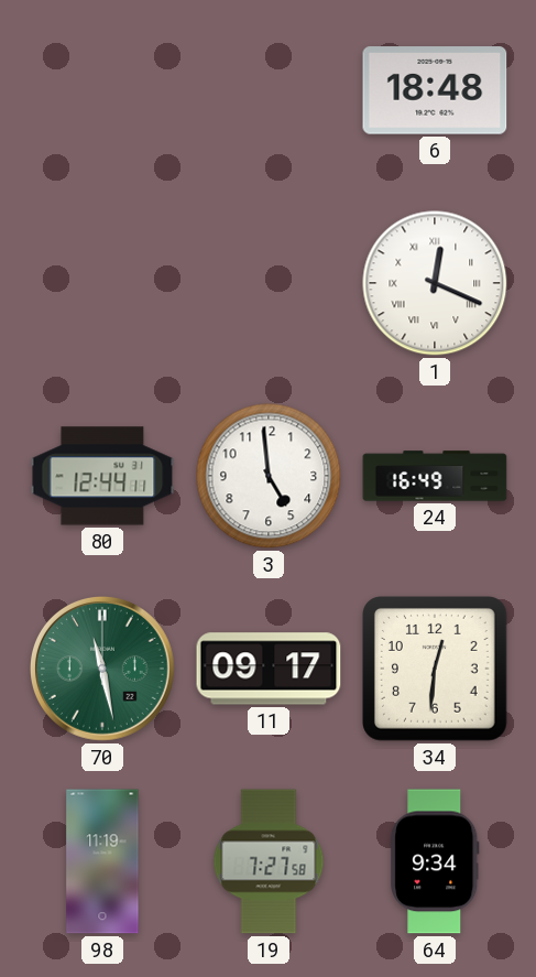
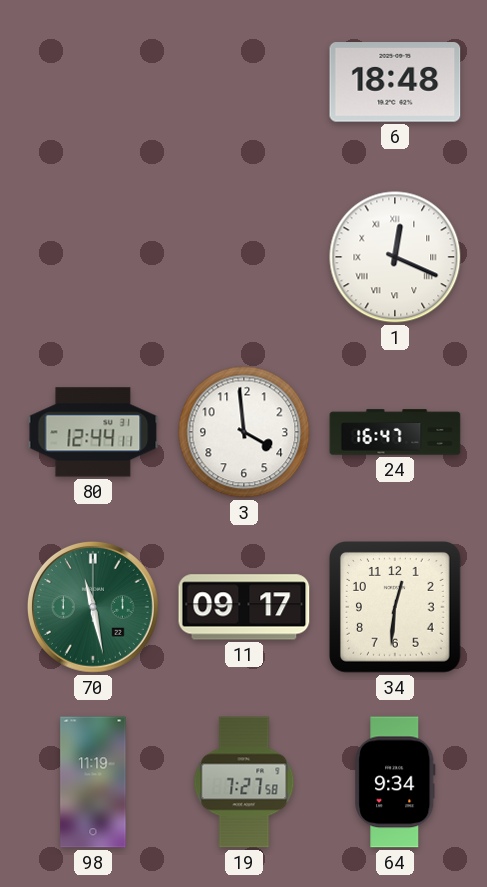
3: 4:59 -> 3:59
24: 16:49 -> 16:47
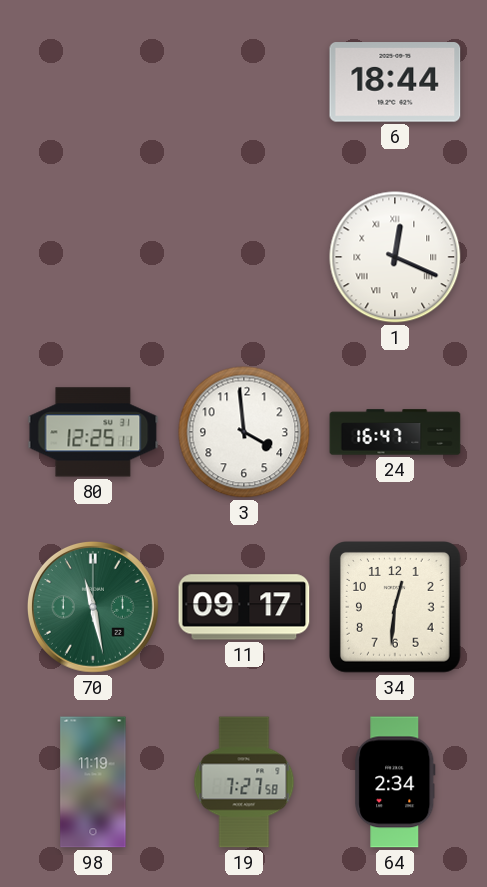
6: 18:48 -> 18:44
80: 12:44 -> 12:25
64: 9:34 -> 2:34
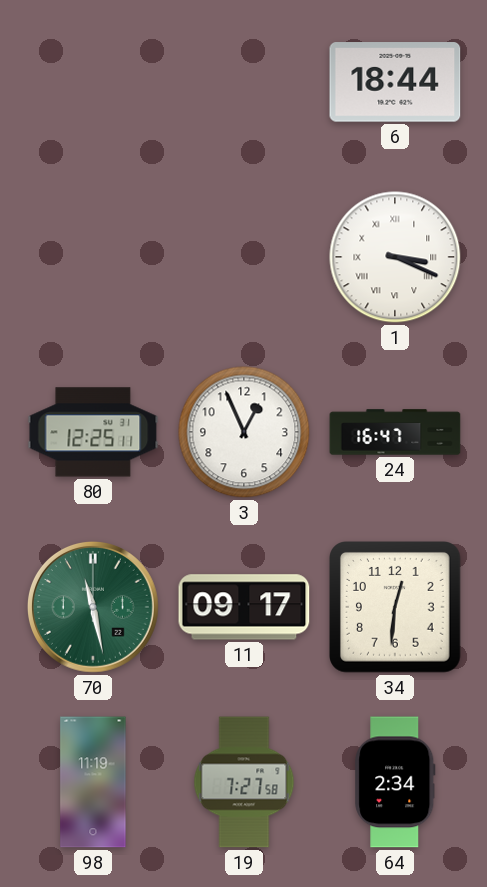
1: 12:19 -> 3:19
3: 3:59 -> 12:56
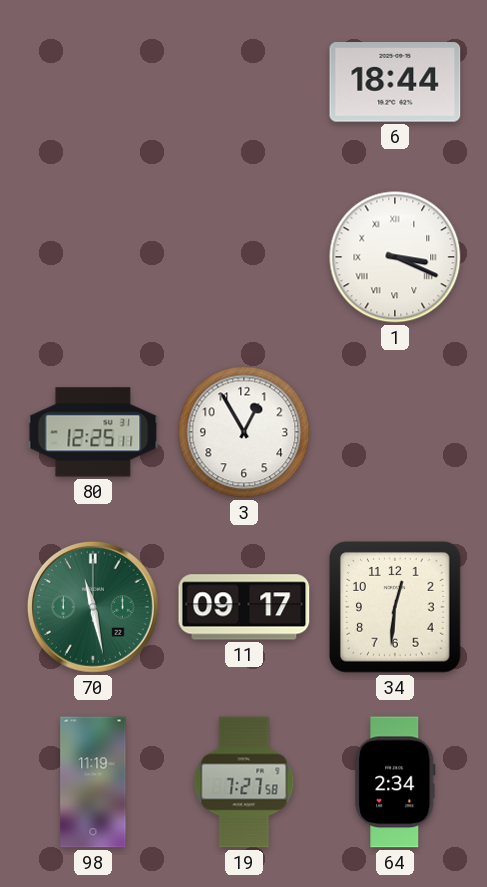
3: 12:56 -> 12:55
24: 16:47 -> none
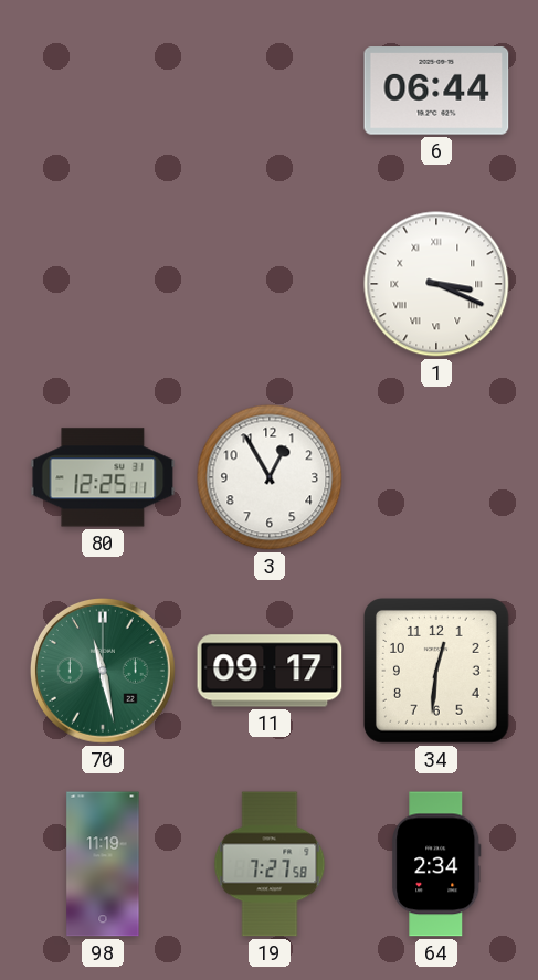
6: 18:44 -> 06:44
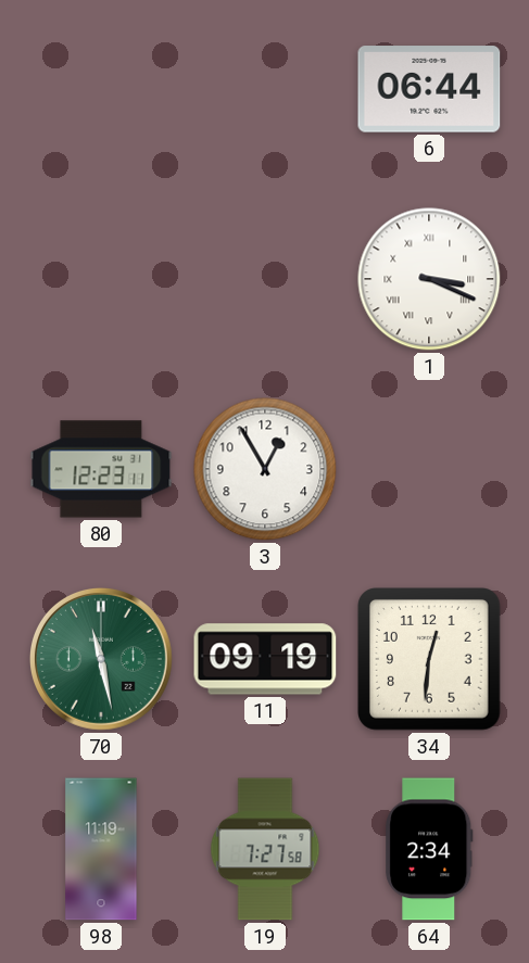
80: 12:25 -> 12:23
11: 09:17 -> 09:19
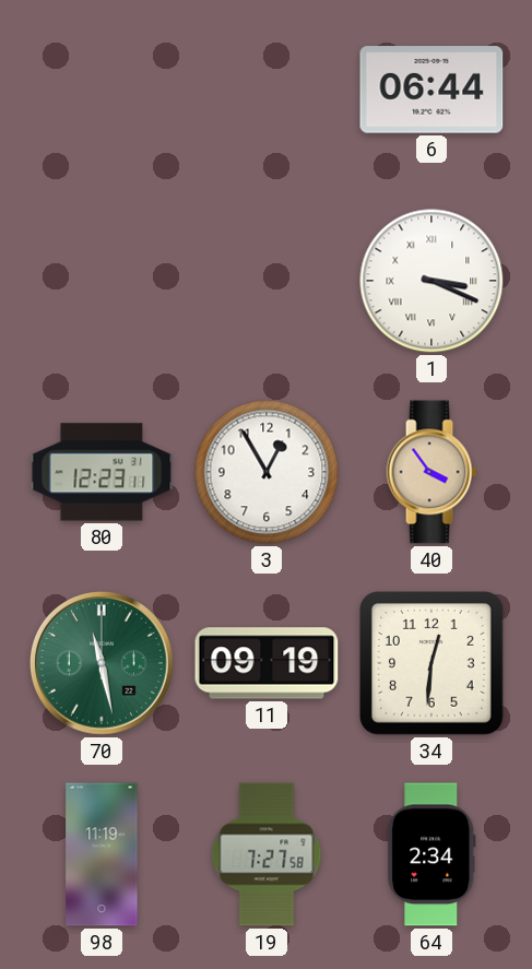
40: none -> 3:54
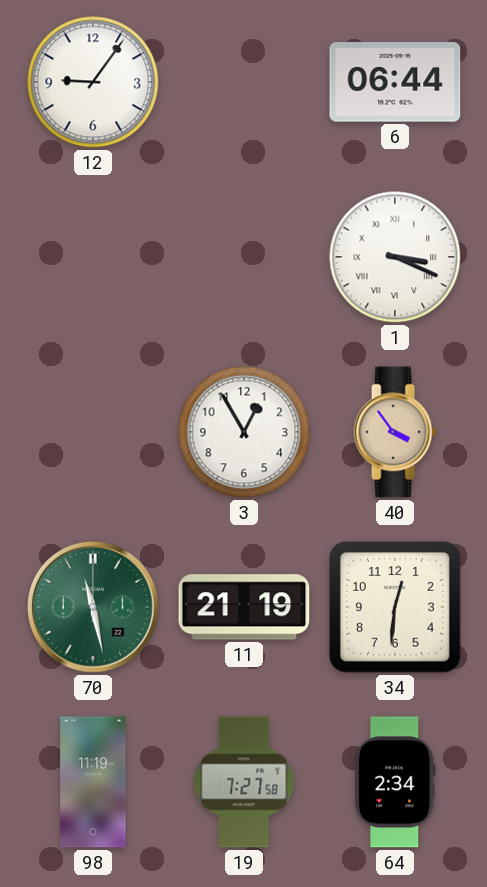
12: none -> 9:06
80: 12:23 -> none
11: 09:19 -> 21:19
